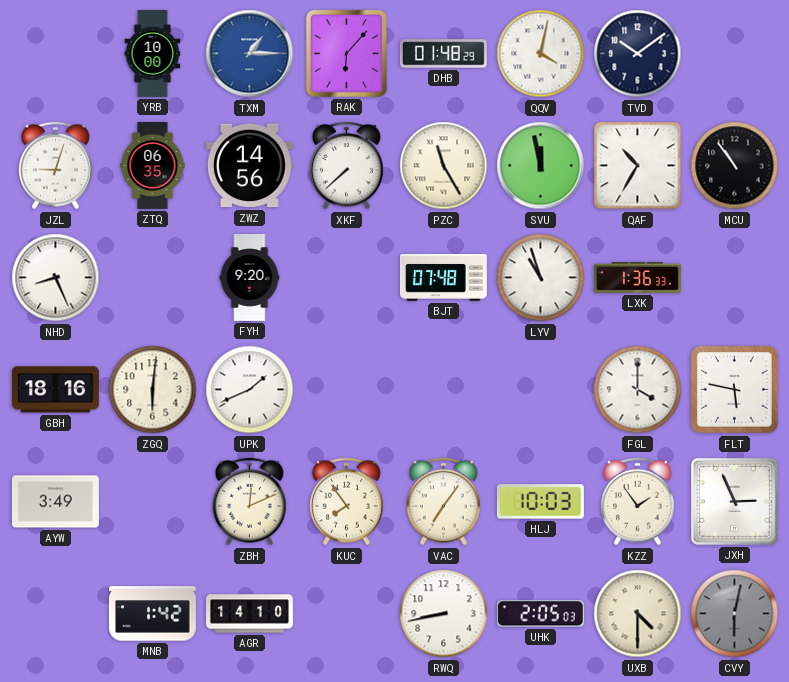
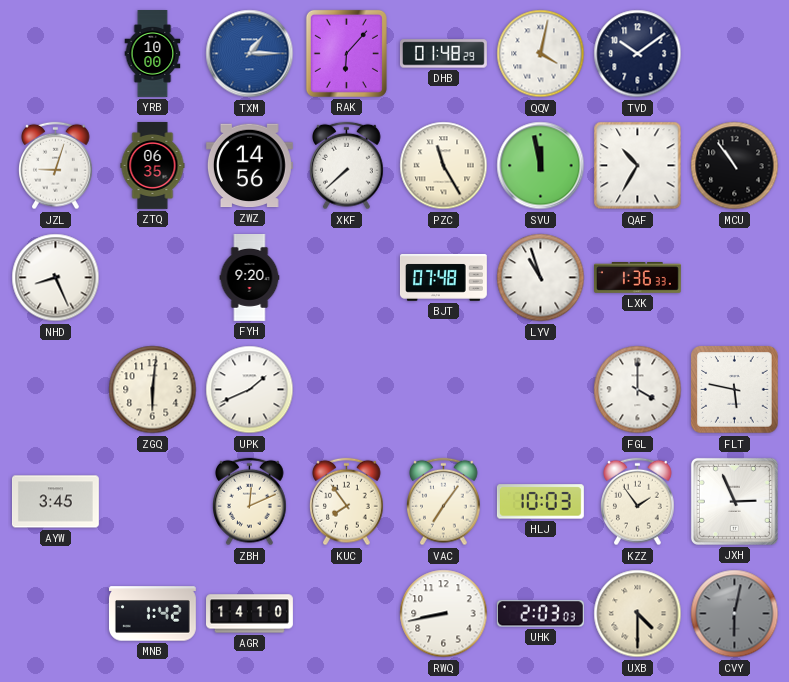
GBH: 18:16 -> none
AYW: 3:49 -> 3:45
UHK: 2:05 -> 2:03
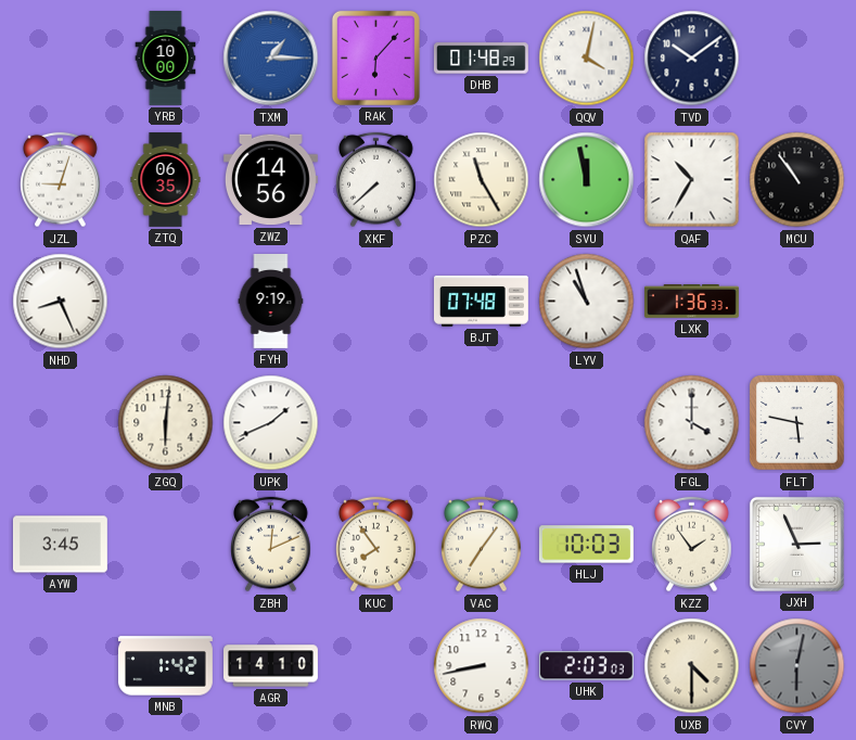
FYH: 9:20 -> 9:19
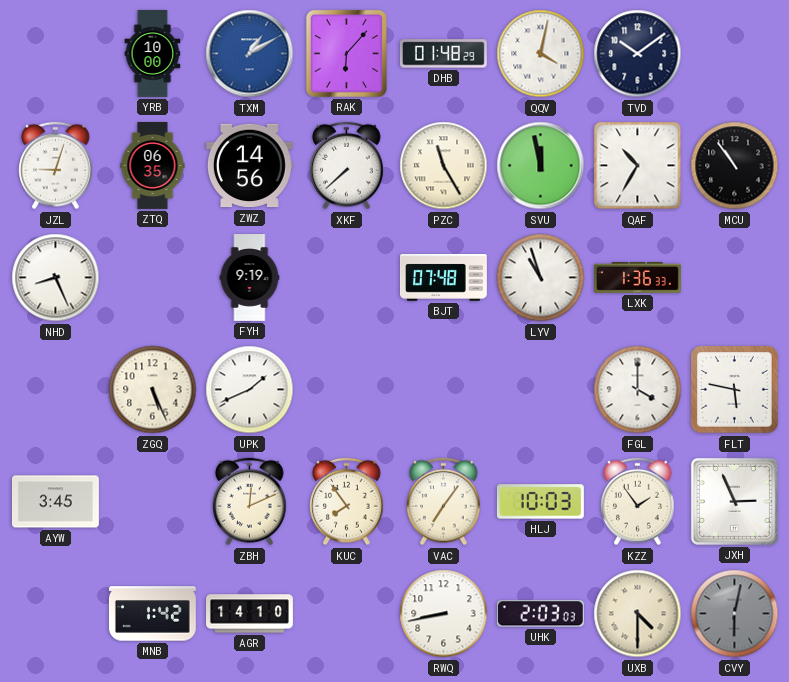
TXM: 1:15 -> 1:10
ZGQ: 6:01 -> 5:26
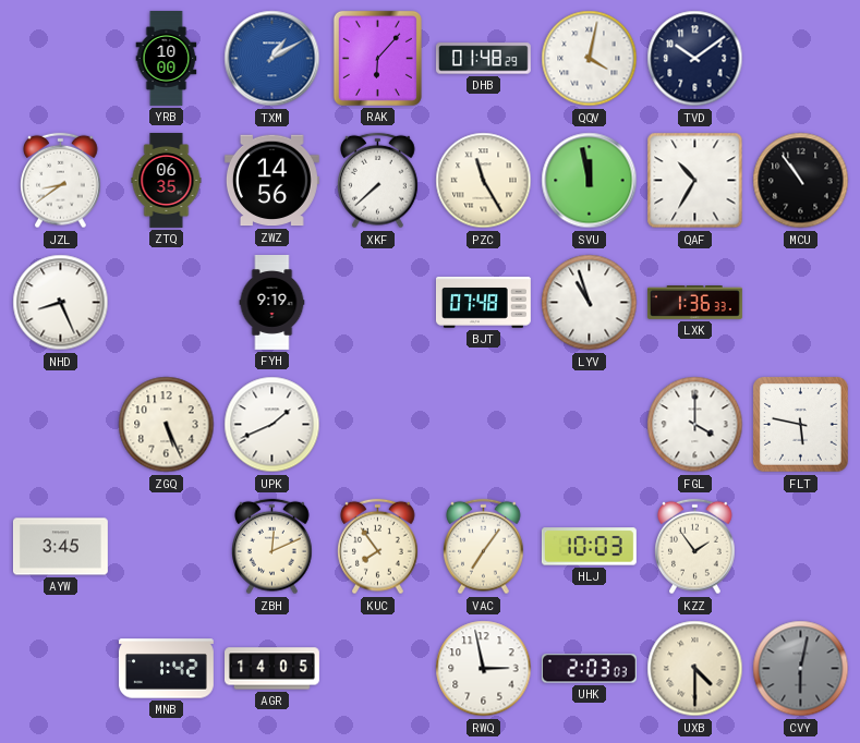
JZL: 9:03 -> 8:39
JXH: 2:56 -> none
AGR: 14:10 -> 14:05
RWQ: 8:43 -> 2:58
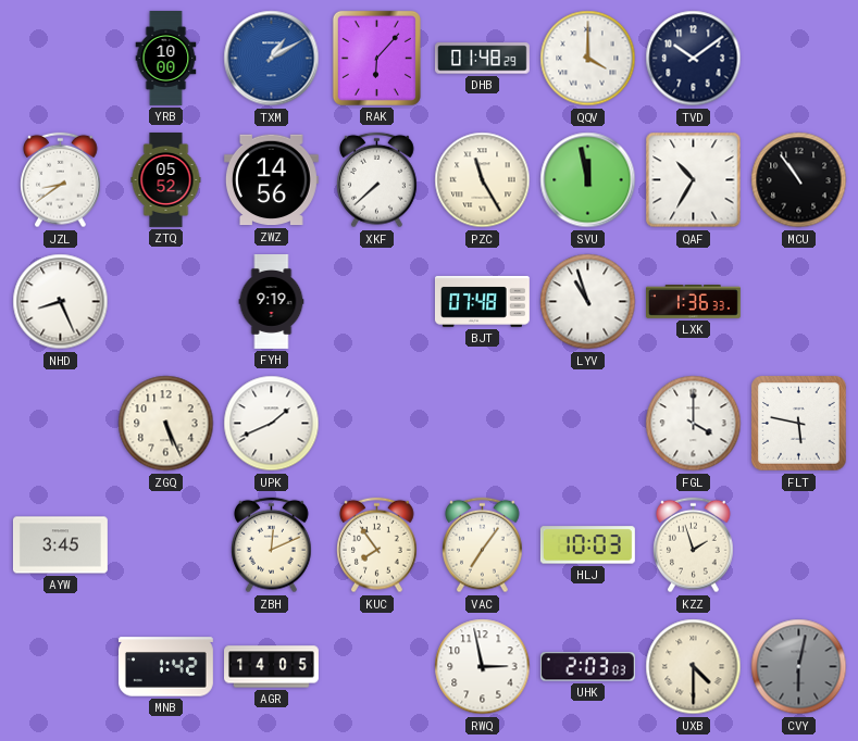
QQV: 4:02 -> 4:00
ZTQ: 06:35 -> 05:52
KZZ: 1:54 -> 1:57
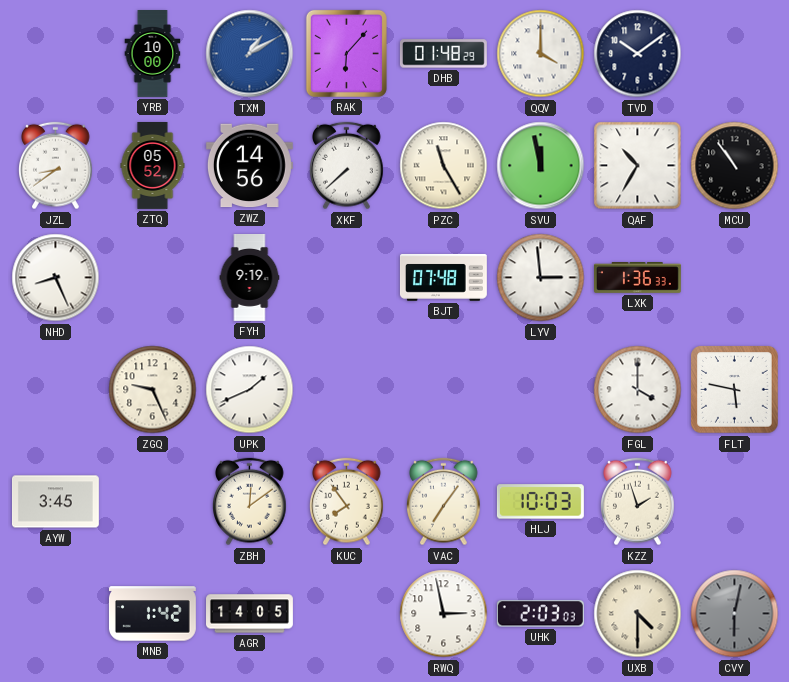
LYV: 10:57 -> 2:59
ZGQ: 5:26 -> 9:26
ZBH: 12:11 -> 12:09
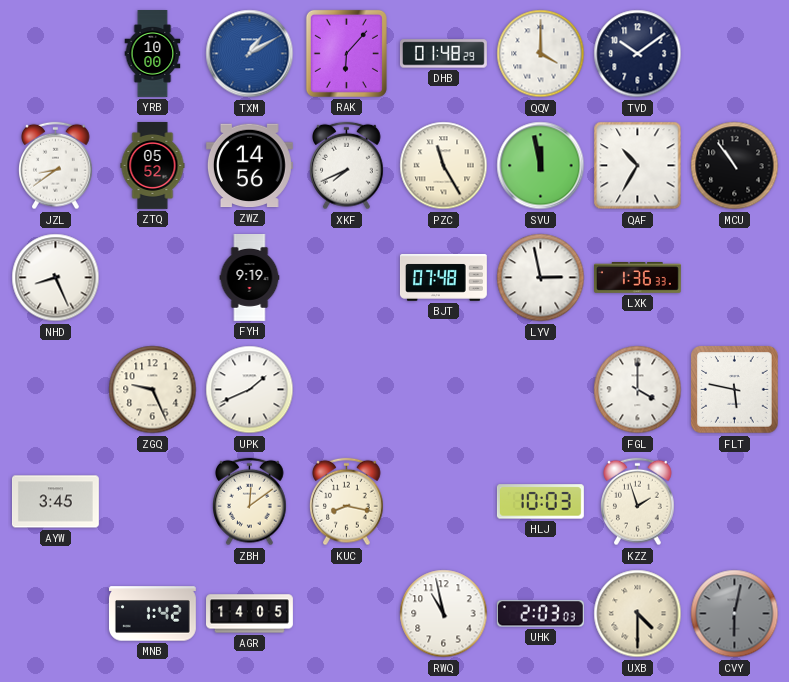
XKF: 7:38 -> 7:41
LYV: 2:59 -> 2:58
KUC: 7:54 -> 8:17
VAC: 7:06 -> none
RWQ: 2:58 -> 10:58
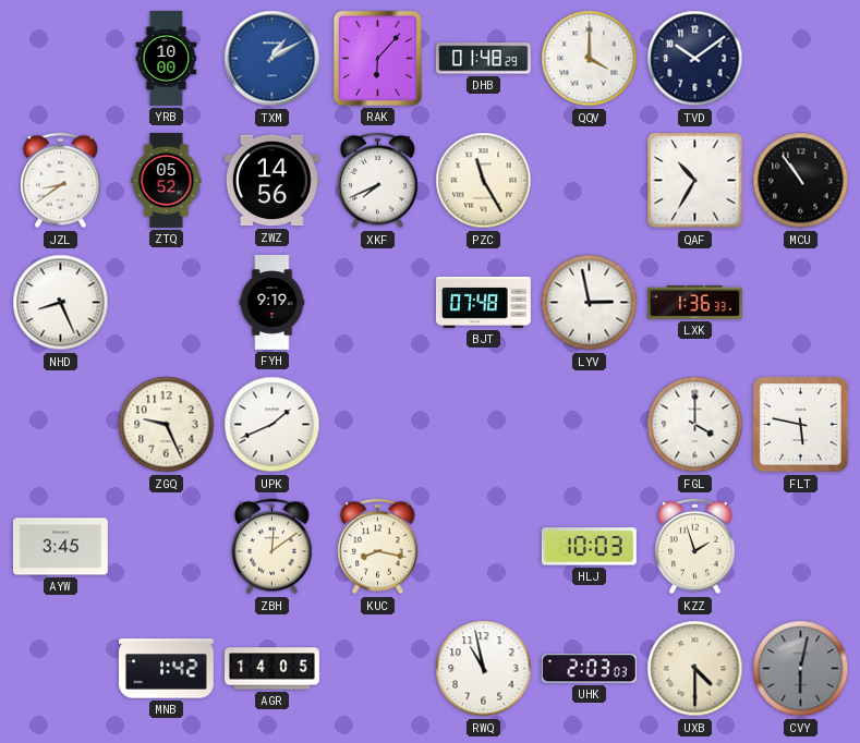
SVU: 11:58 -> none
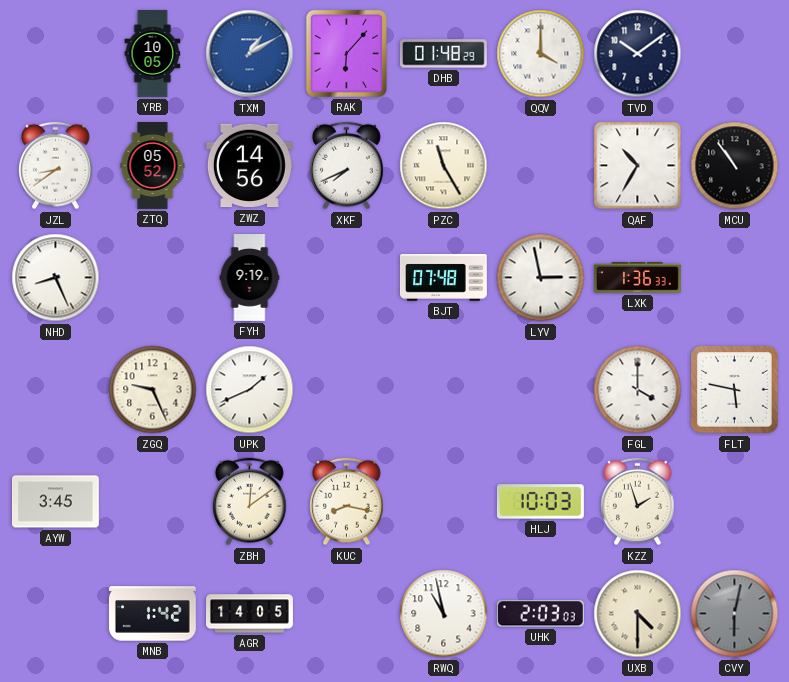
YRB: 10:00 -> 10:05
